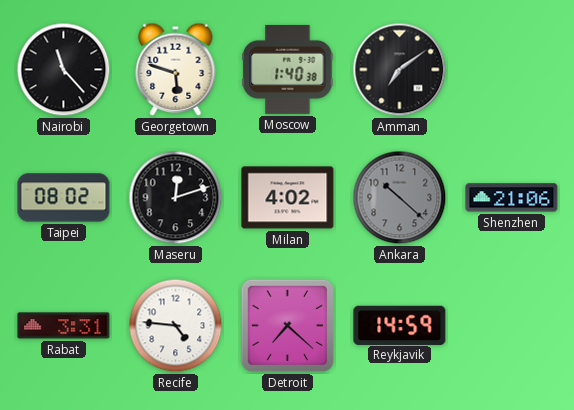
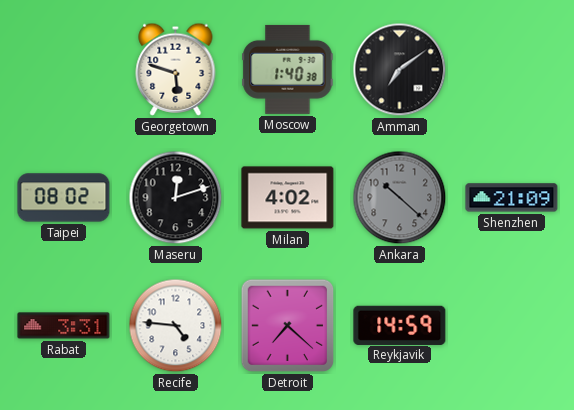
Nairobi: 11:23 -> none
Shenzhen: 21:06 -> 21:09
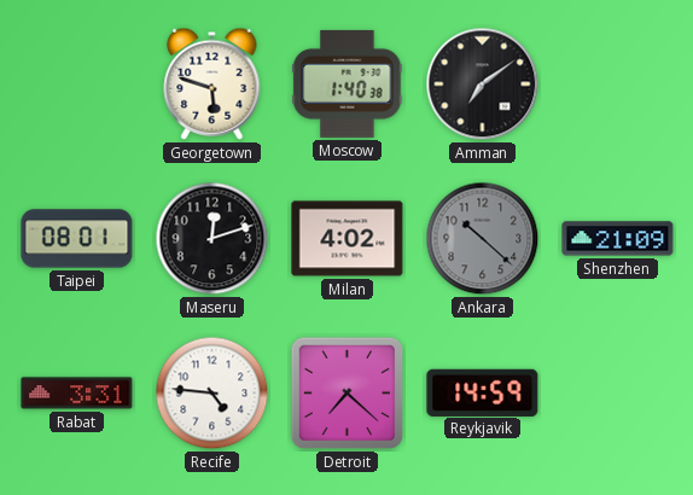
Taipei: 08:02 -> 08:01
